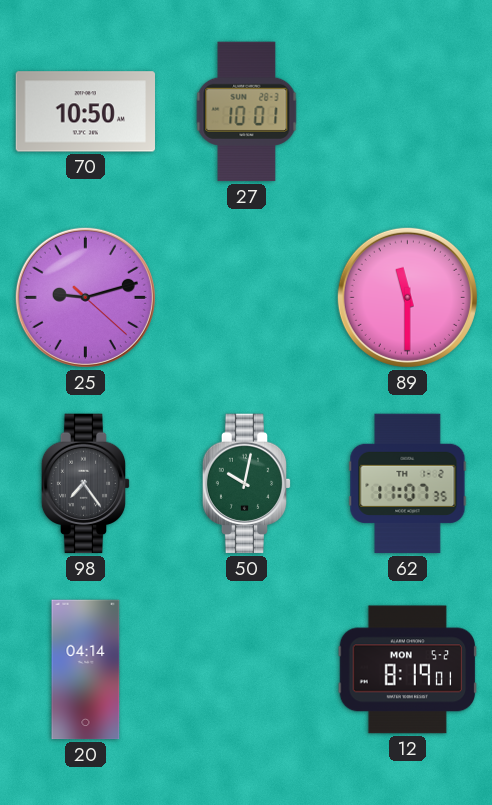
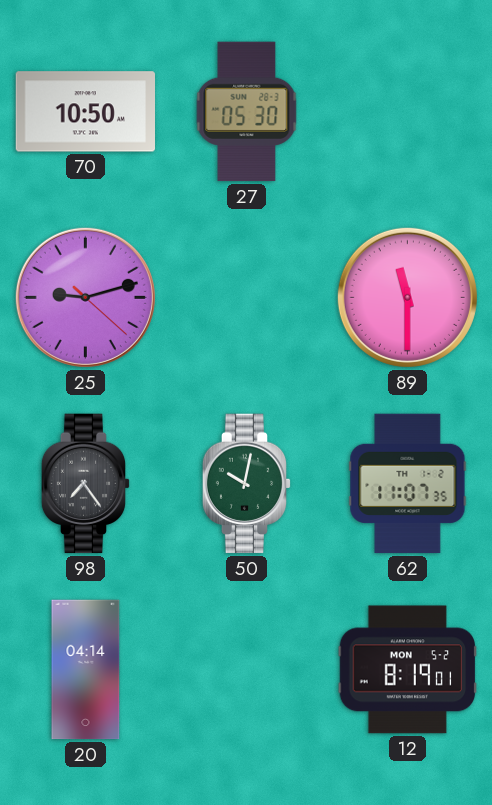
27: 10:01 -> 05:30
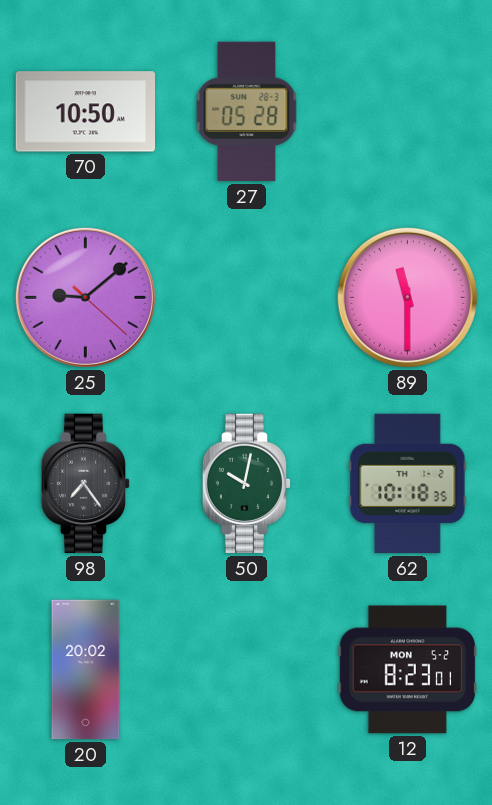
27: 05:30 -> 05:28
25: 9:12 -> 9:08
62: 11:07 -> 10:18
20: 04:14 -> 20:02
12: 8:19 -> 8:23
